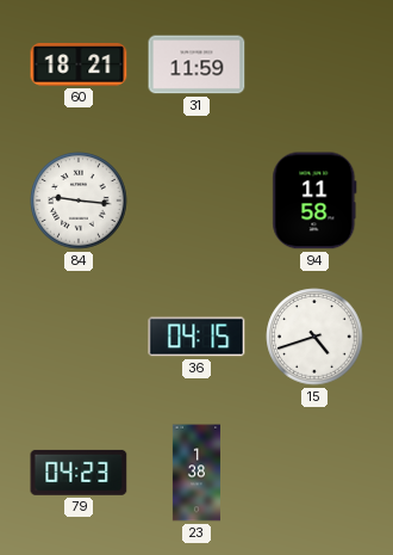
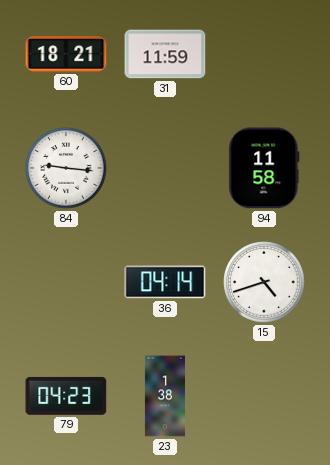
36: 04:15 -> 04:14
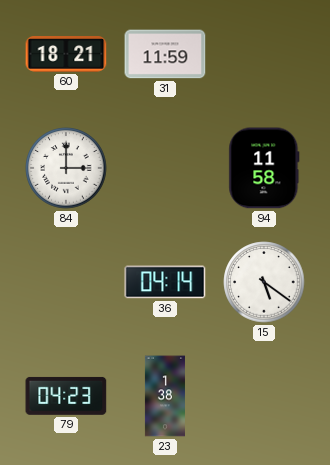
84: 9:16 -> 3:00
15: 4:42 -> 5:21
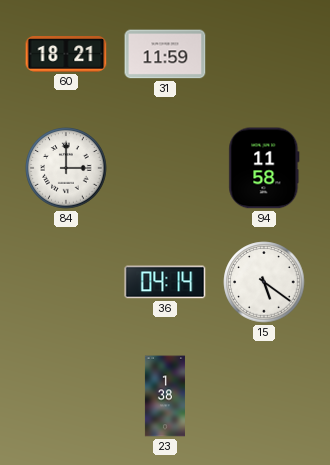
79: 04:23 -> none
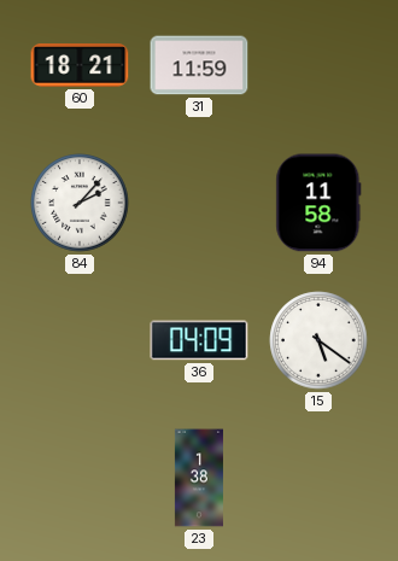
84: 3:00 -> 2:07
36: 04:14 -> 04:09
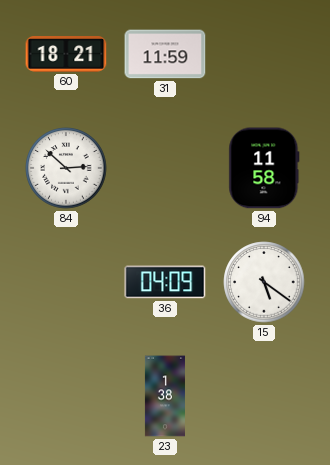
84: 2:07 -> 2:52
